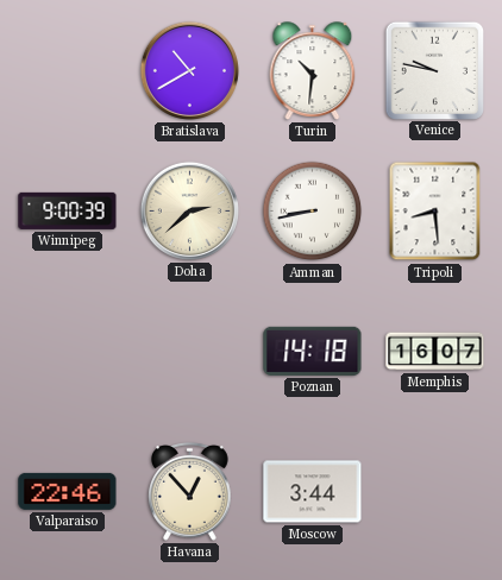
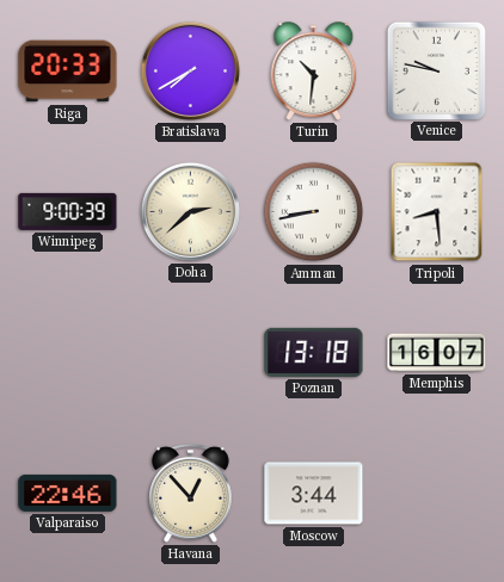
Riga: none -> 20:33
Bratislava: 10:40 -> 7:40
Poznan: 14:18 -> 13:18
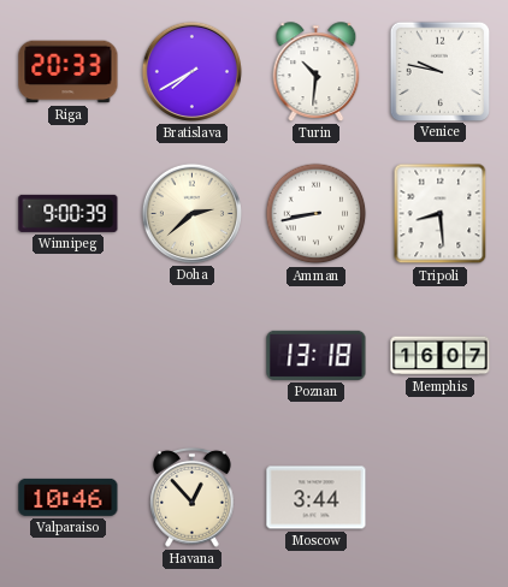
Valparaiso: 22:46 -> 10:46
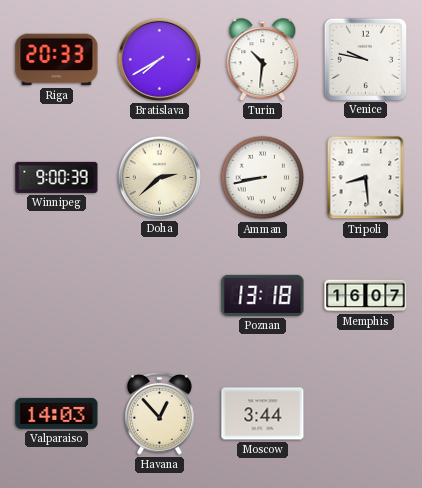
Valparaiso: 10:46 -> 14:03
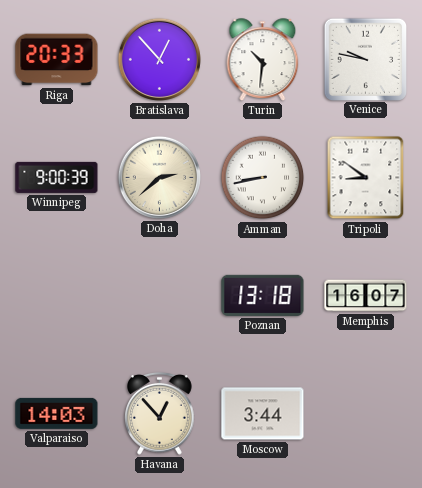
Bratislava: 7:40 -> 12:53
Tripoli: 8:29 -> 8:51
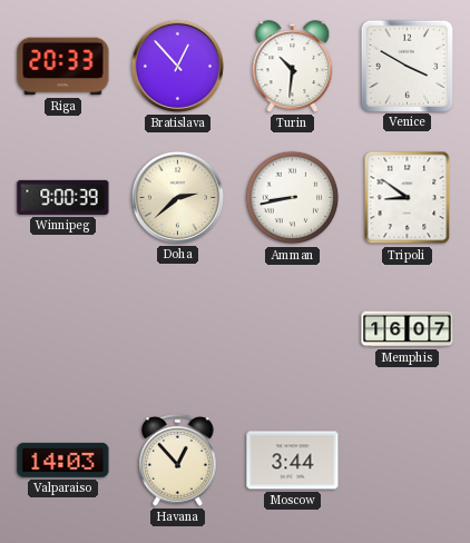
Venice: 9:47 -> 3:50
Poznan: 13:18 -> none
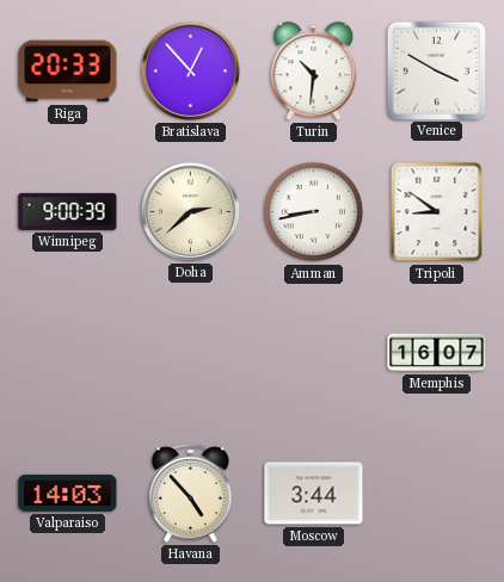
Havana: 12:53 -> 4:53
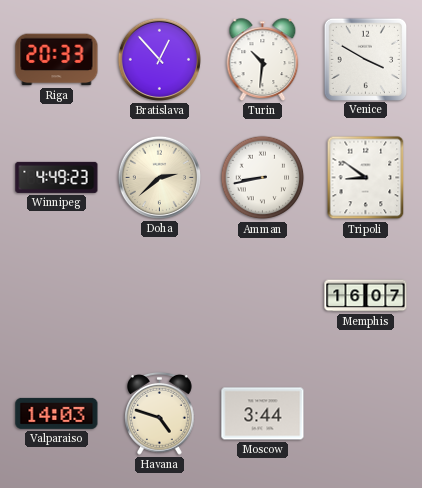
Winnipeg: 9:00 -> 4:49
Havana: 4:53 -> 4:48
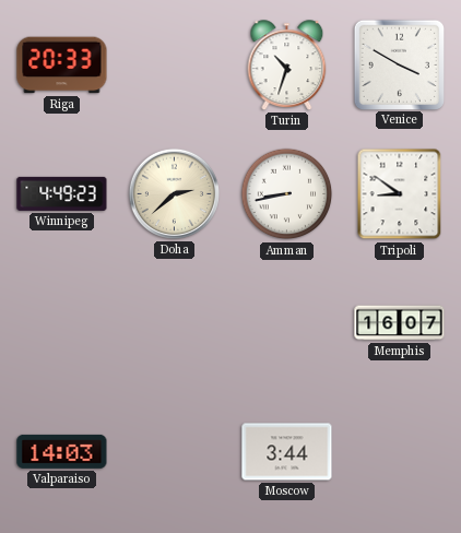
Bratislava: 12:53 -> none
Turin: 10:31 -> 10:33
Havana: 4:48 -> none
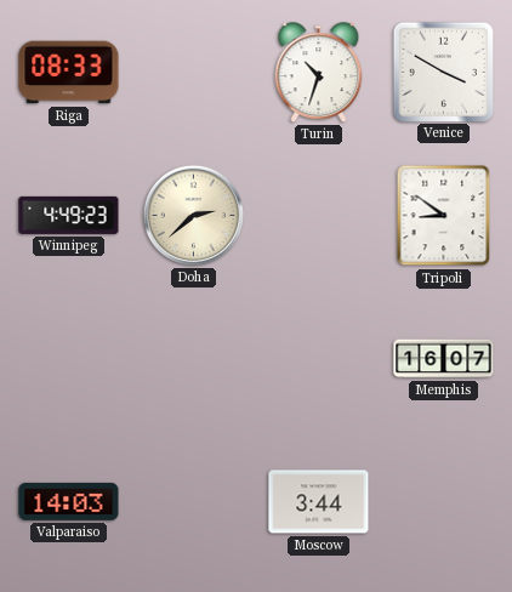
Riga: 20:33 -> 08:33
Amman: 8:43 -> none
